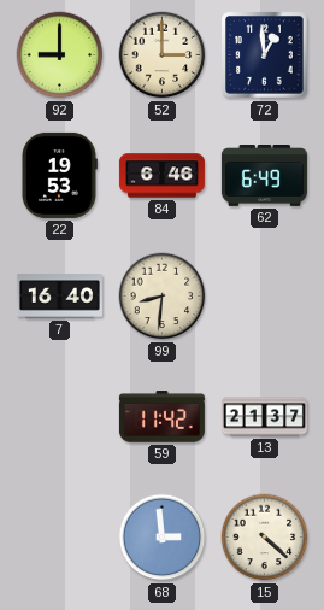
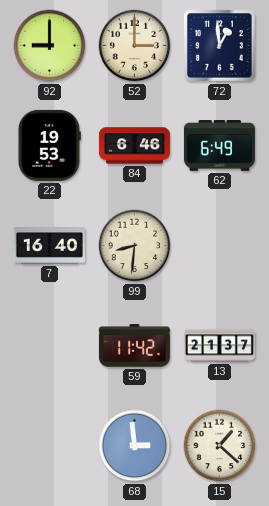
15: 4:22 -> 1:22
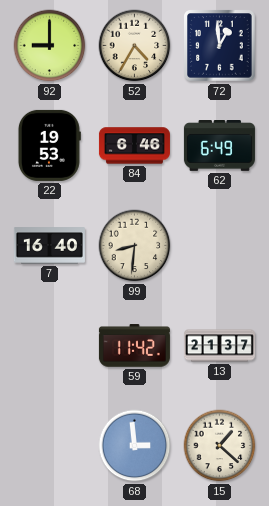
52: 3:00 -> 4:35
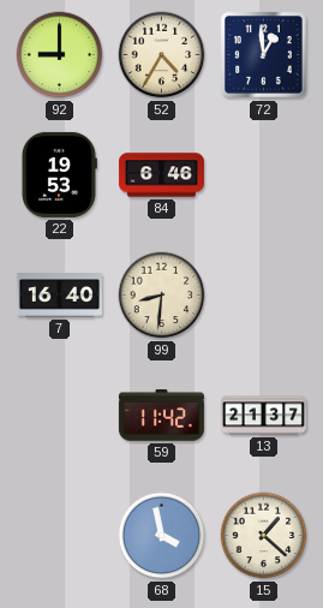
62: 6:49 -> none
68: 2:59 -> 3:58
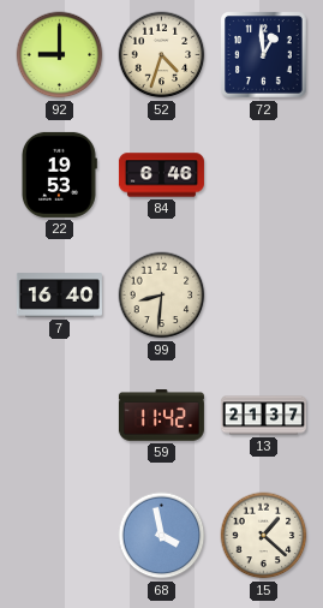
52: 4:35 -> 4:33
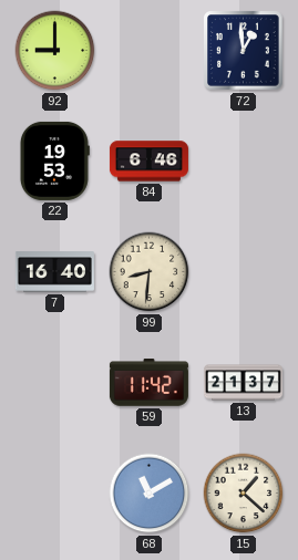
52: 4:33 -> none
68: 3:58 -> 11:10
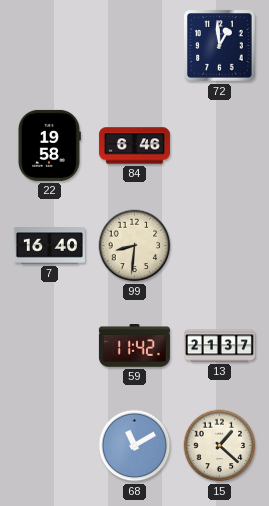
92: 9:00 -> none
22: 19:53 -> 19:58
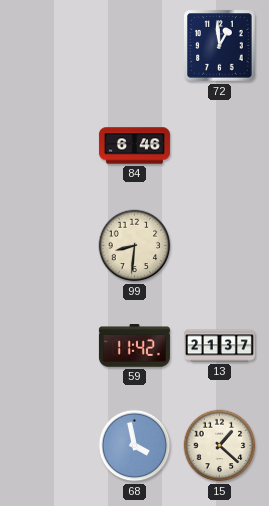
22: 19:58 -> none
7: 16:40 -> none
68: 11:10 -> 3:58
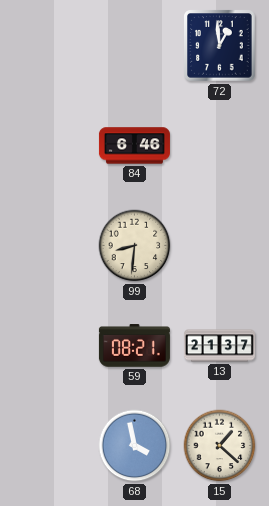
59: 11:42 -> 08:21
